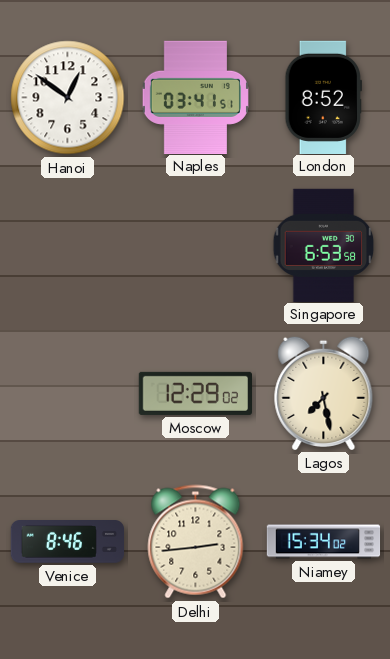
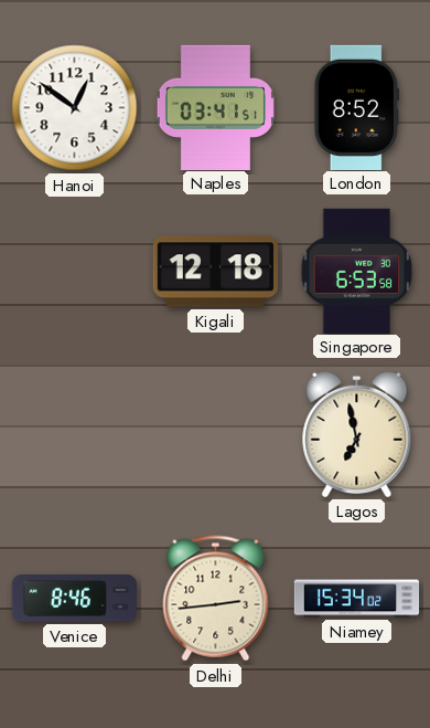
Kigali: none -> 12:18
Moscow: 12:29 -> none
Lagos: 7:28 -> 6:58
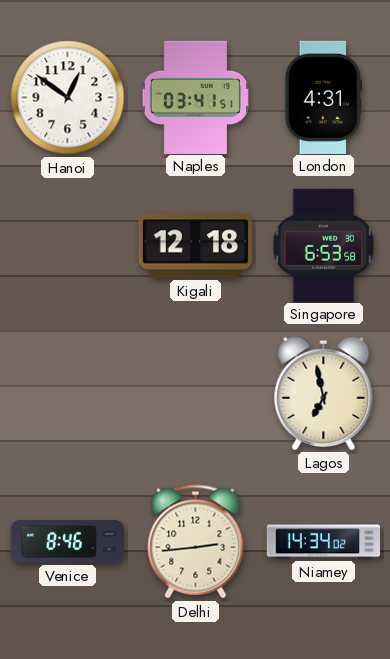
London: 8:52 -> 4:31
Niamey: 15:34 -> 14:34
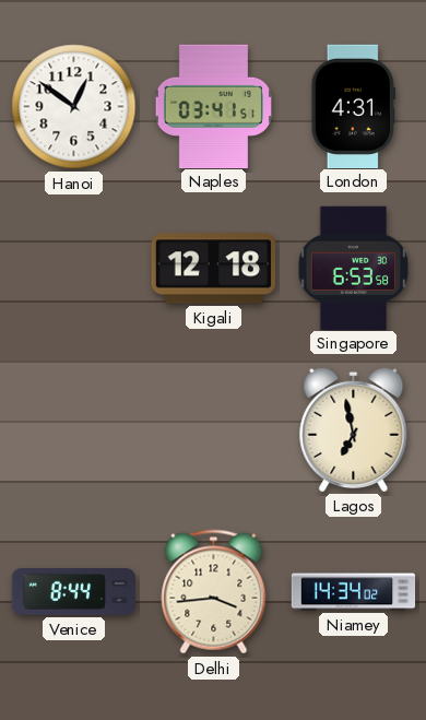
Venice: 8:46 -> 8:44
Delhi: 2:44 -> 3:44
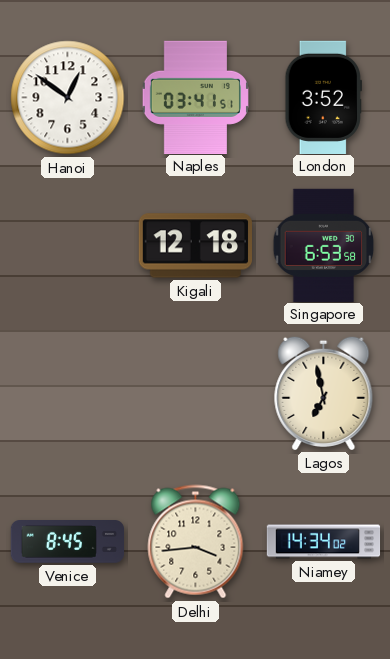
London: 4:31 -> 3:52
Venice: 8:44 -> 8:45
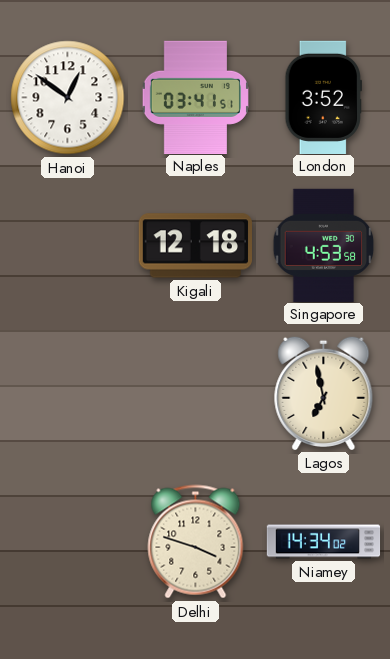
Singapore: 6:53 -> 4:53
Venice: 8:45 -> none
Delhi: 3:44 -> 3:48
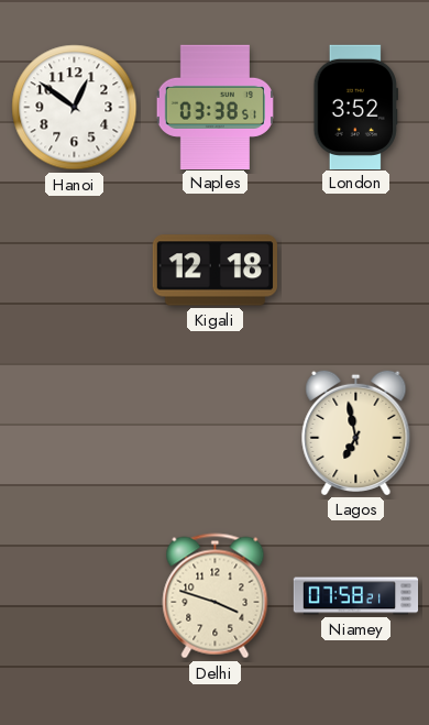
Naples: 03:41 -> 03:38
Singapore: 4:53 -> none
Niamey: 14:34 -> 07:58
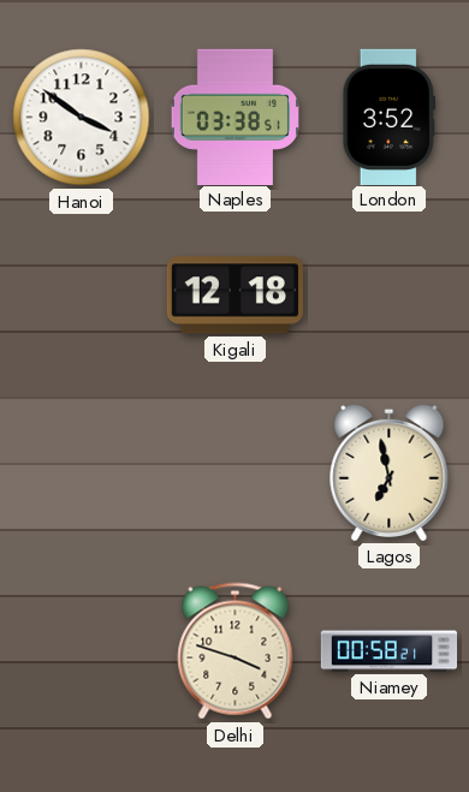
Hanoi: 12:51 -> 3:51
Niamey: 07:58 -> 00:58
